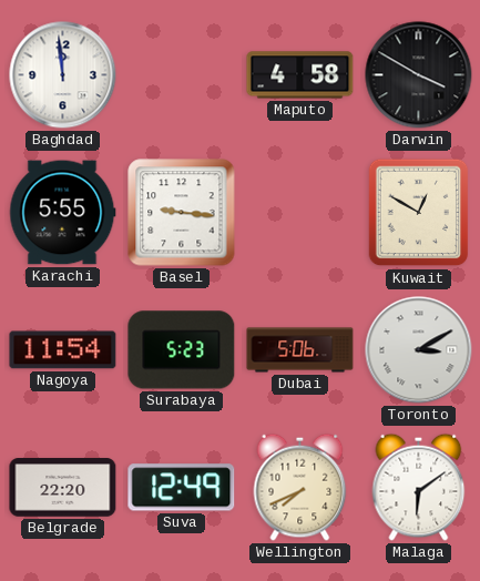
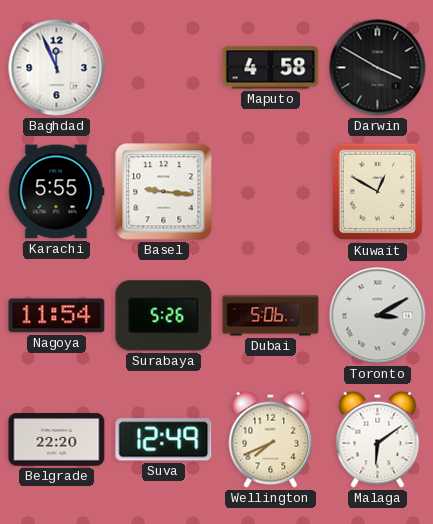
Baghdad: 11:59 -> 11:56
Surabaya: 5:23 -> 5:26
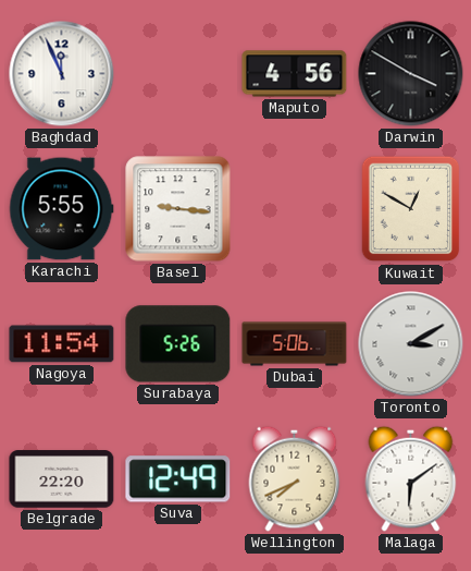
Maputo: 4:58 -> 4:56
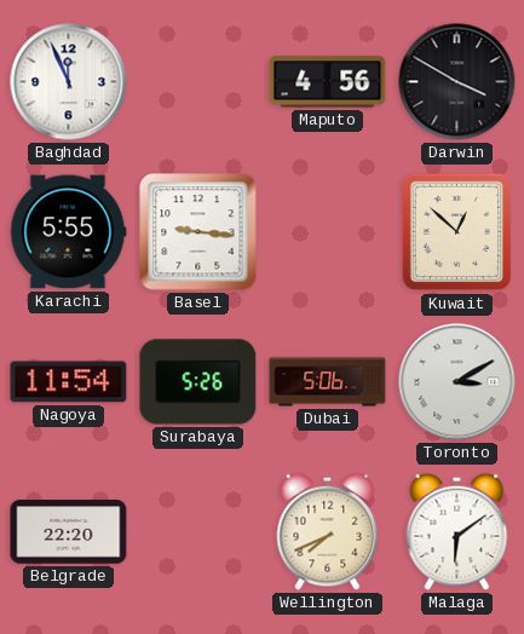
Kuwait: 12:50 -> 12:52
Suva: 12:49 -> none
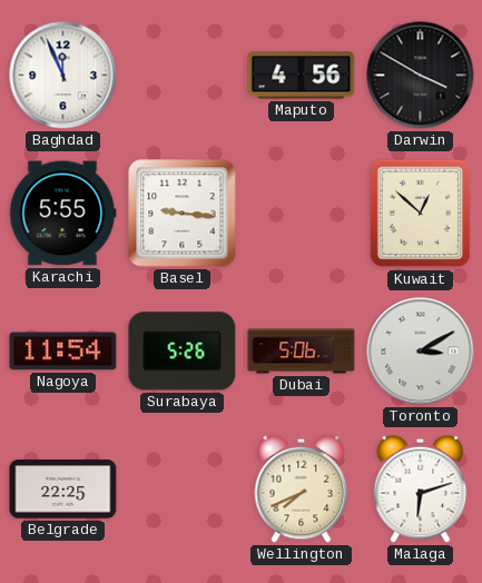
Belgrade: 22:20 -> 22:25
Malaga: 6:09 -> 6:12
